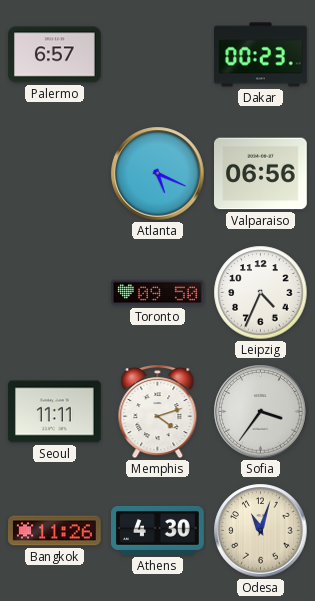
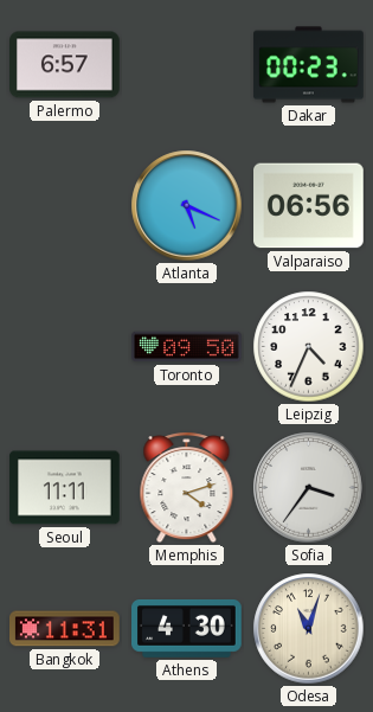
Bangkok: 11:26 -> 11:31
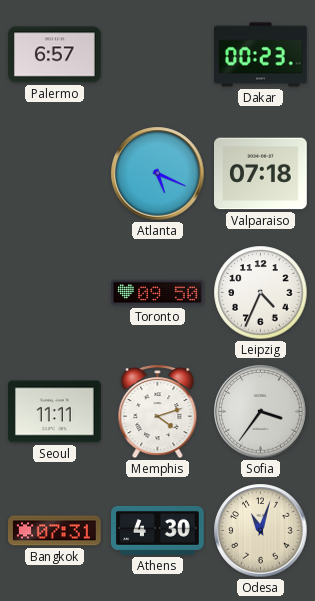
Valparaiso: 06:56 -> 07:18
Bangkok: 11:31 -> 07:31
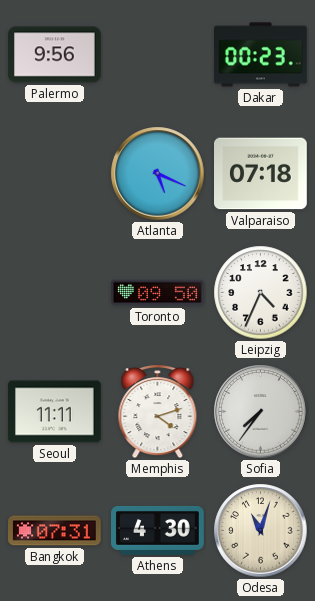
Palermo: 6:57 -> 9:56
Sofia: 3:36 -> 7:36
